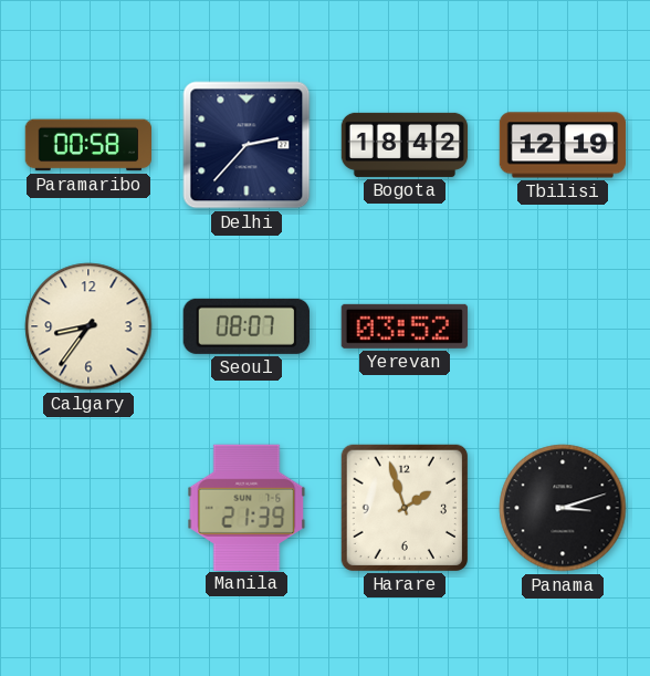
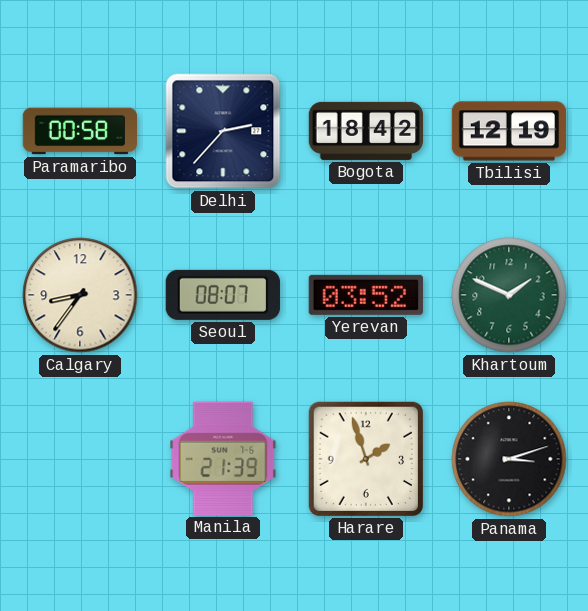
Khartoum: none -> 1:49
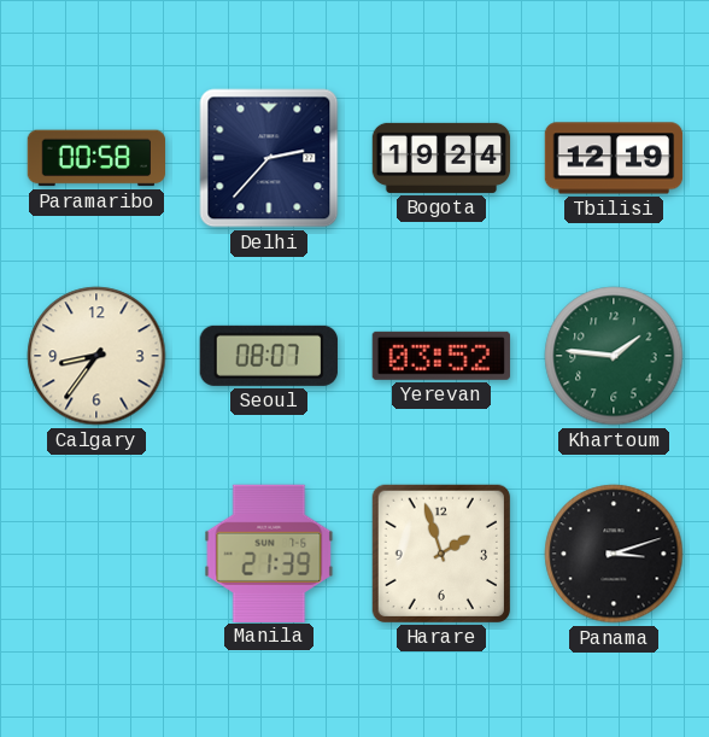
Bogota: 18:42 -> 19:24
Khartoum: 1:49 -> 1:46
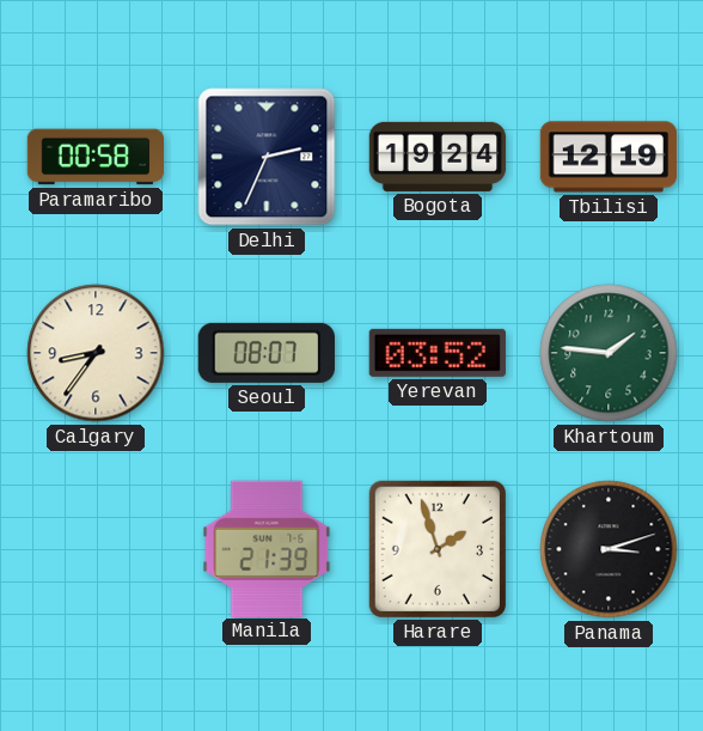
Delhi: 2:37 -> 2:34
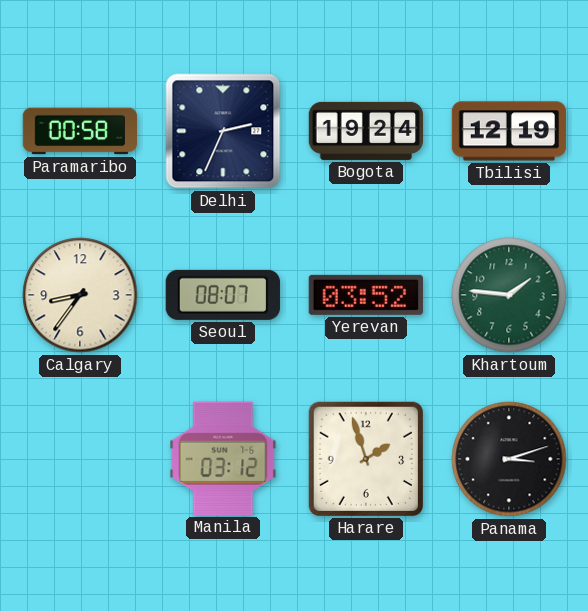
Manila: 21:39 -> 03:12
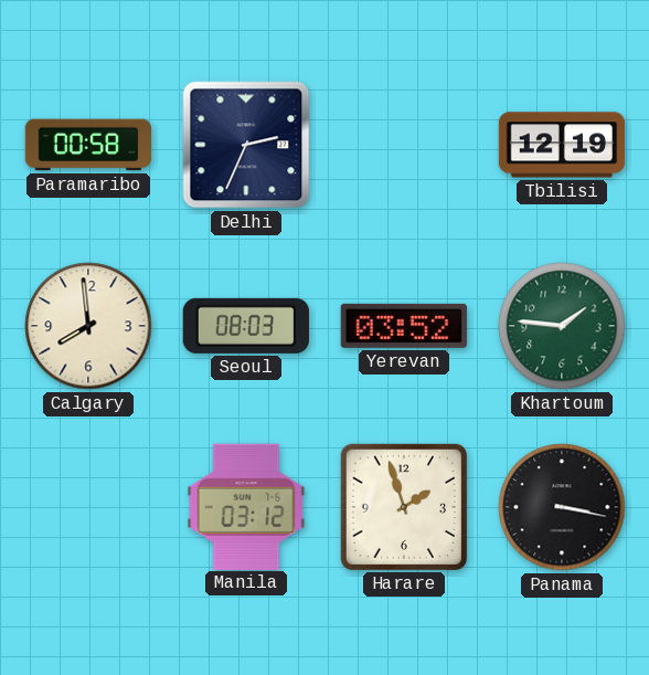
Bogota: 19:24 -> none
Calgary: 8:36 -> 7:59
Seoul: 08:07 -> 08:03
Panama: 3:12 -> 3:17
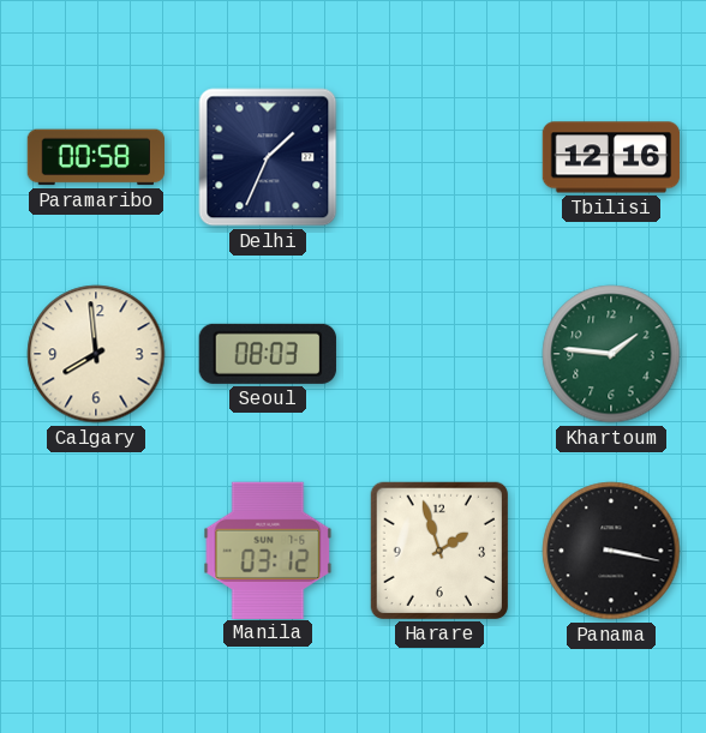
Delhi: 2:34 -> 1:34
Tbilisi: 12:19 -> 12:16
Yerevan: 03:52 -> none
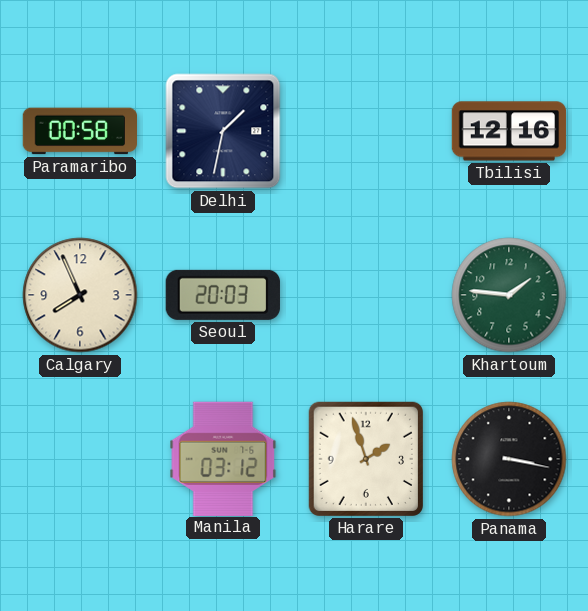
Delhi: 1:34 -> 1:32
Calgary: 7:59 -> 7:56
Seoul: 08:03 -> 20:03
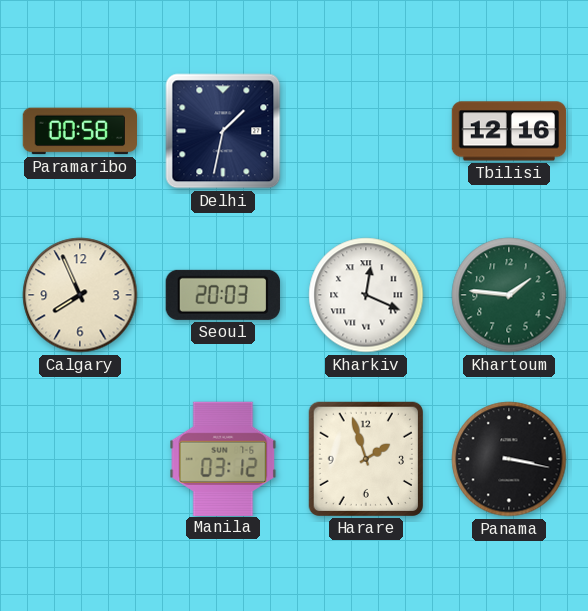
Kharkiv: none -> 12:19
